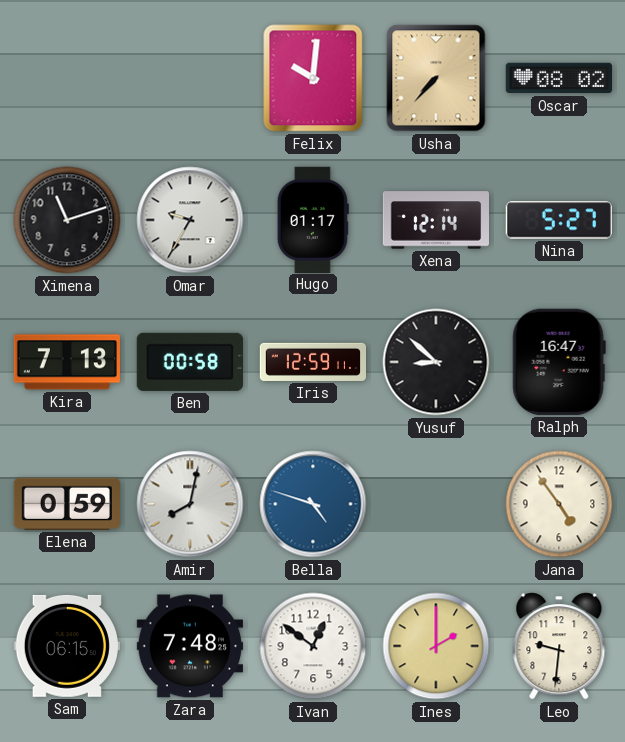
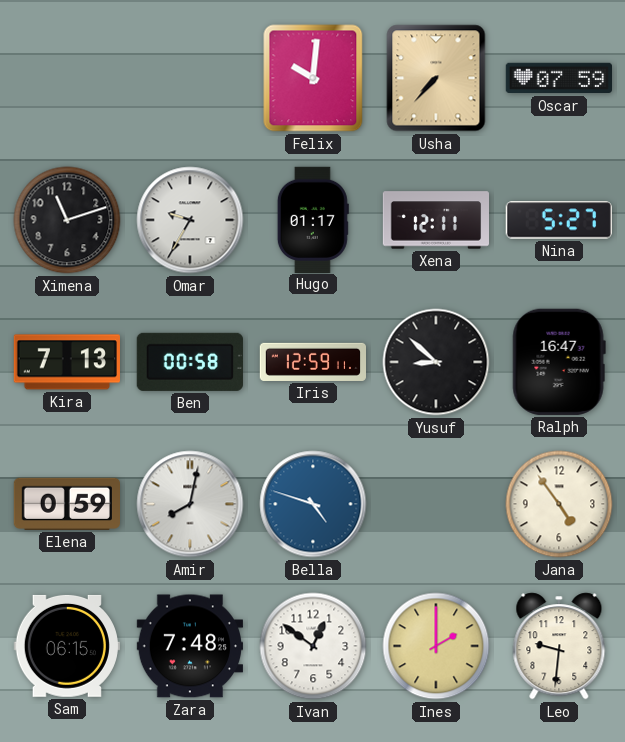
Oscar: 08:02 -> 07:59
Xena: 12:14 -> 12:11
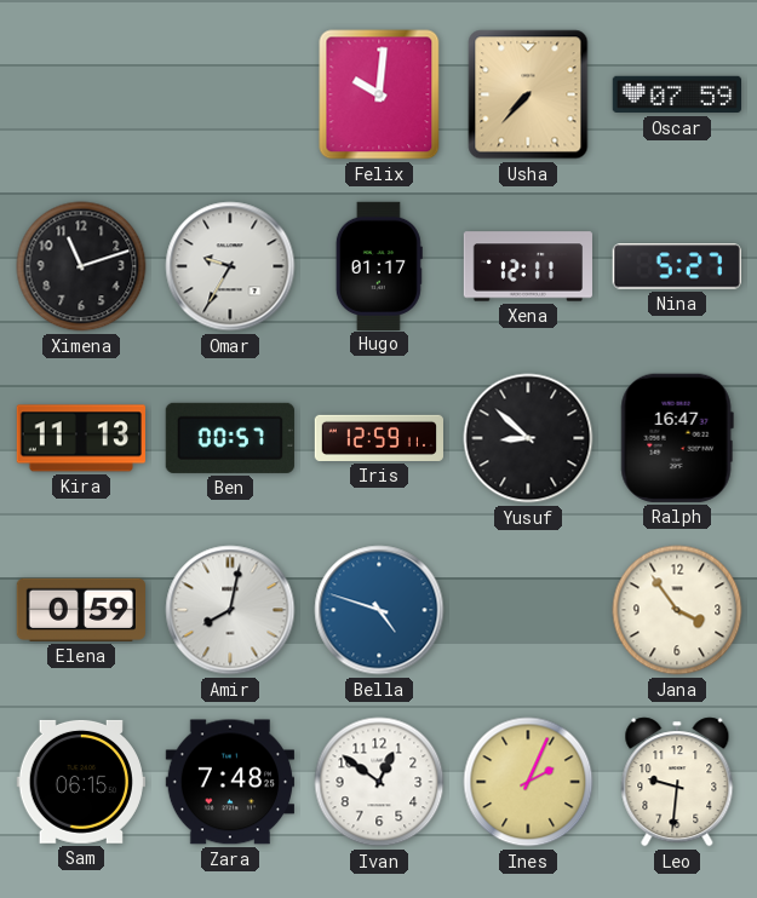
Kira: 7:13 -> 11:13
Ben: 00:58 -> 00:57
Jana: 4:54 -> 3:54
Ines: 2:00 -> 2:04
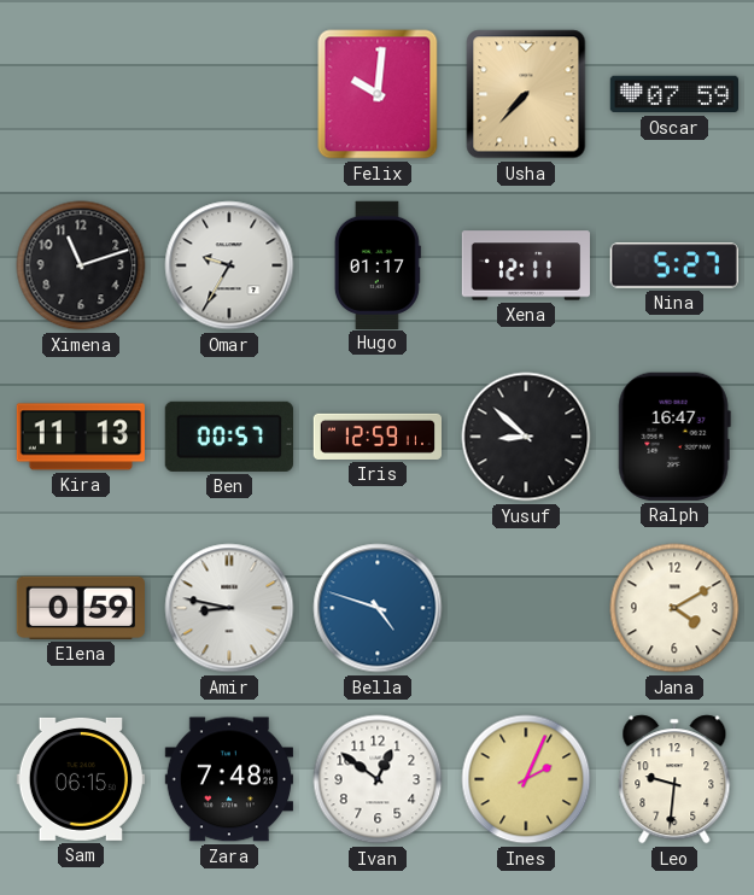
Amir: 8:02 -> 8:47
Jana: 3:54 -> 4:10
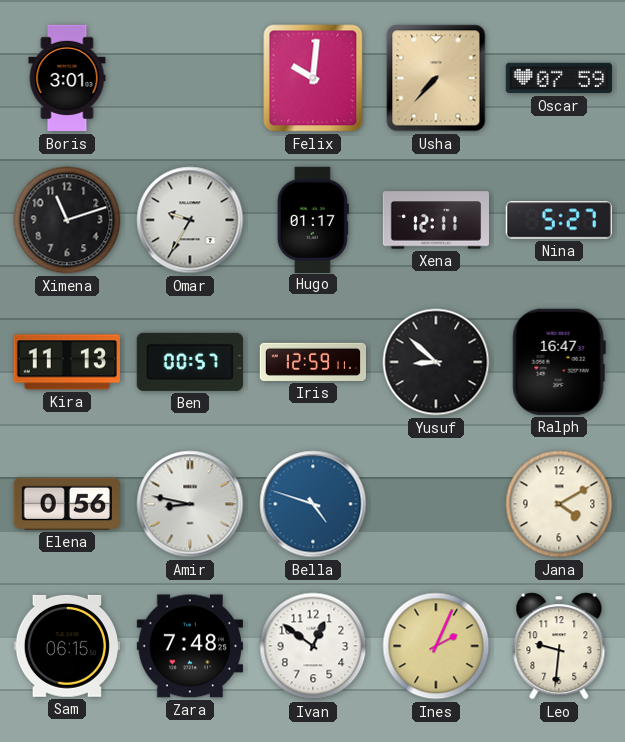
Boris: none -> 3:01
Elena: 0:59 -> 0:56
